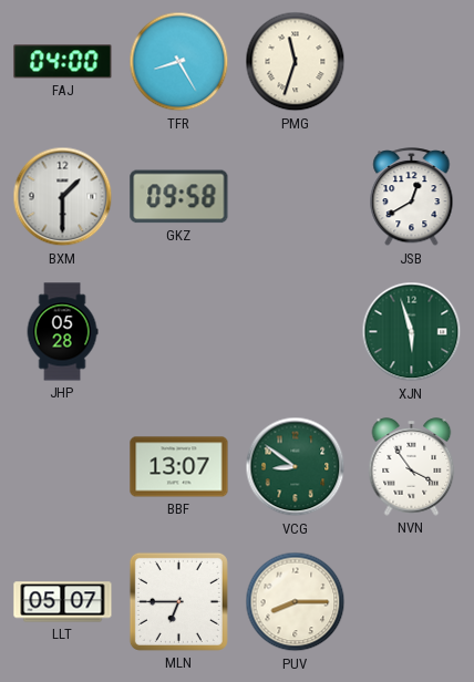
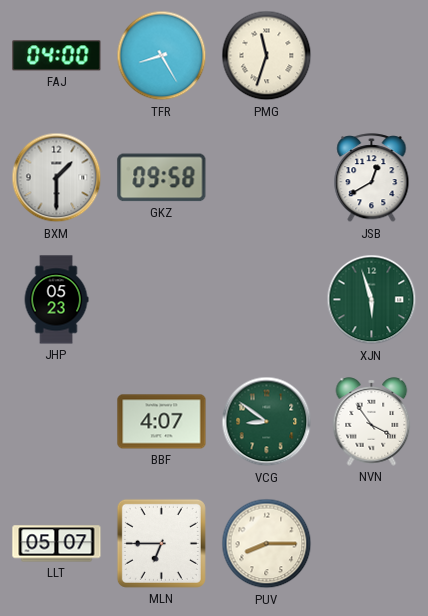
JHP: 05:28 -> 05:23
BBF: 13:07 -> 4:07
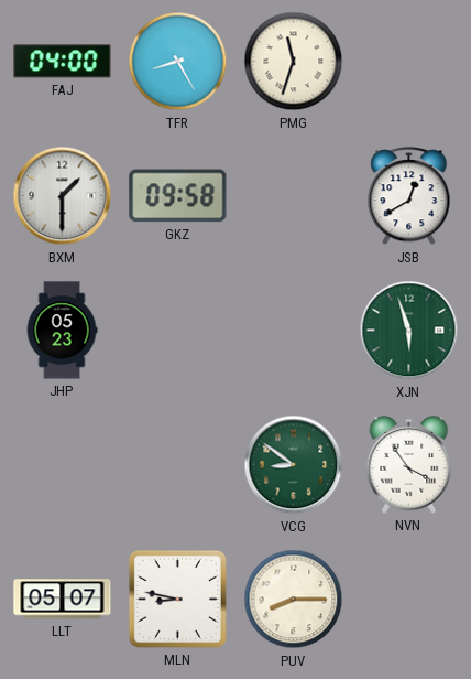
BBF: 4:07 -> none
MLN: 6:45 -> 8:47
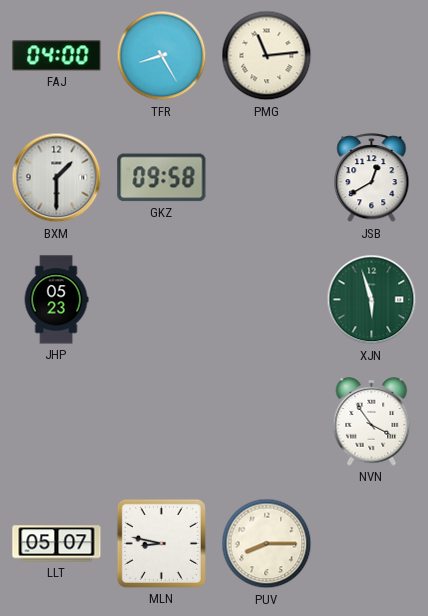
PMG: 11:33 -> 11:14
VCG: 8:51 -> none
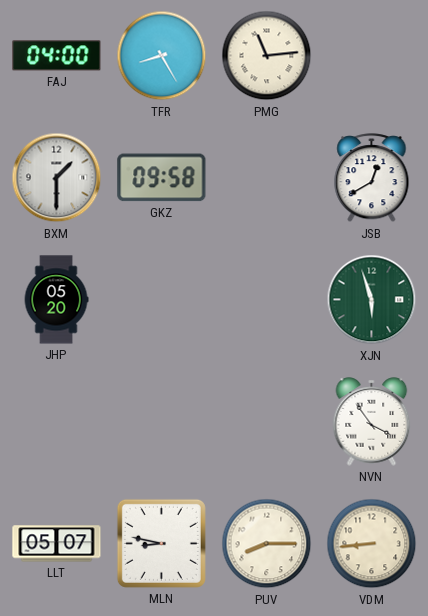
JHP: 05:23 -> 05:20
VDM: none -> 8:44
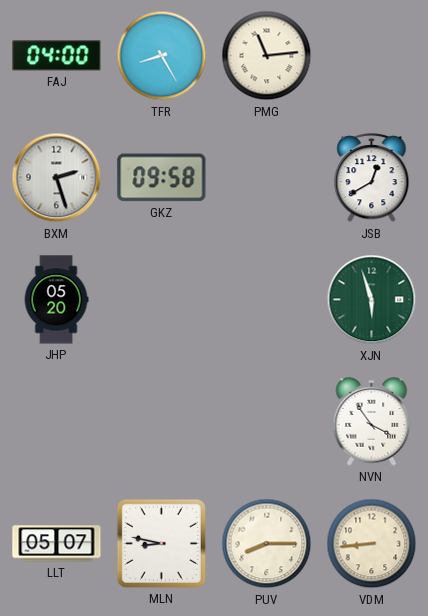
BXM: 1:30 -> 2:27
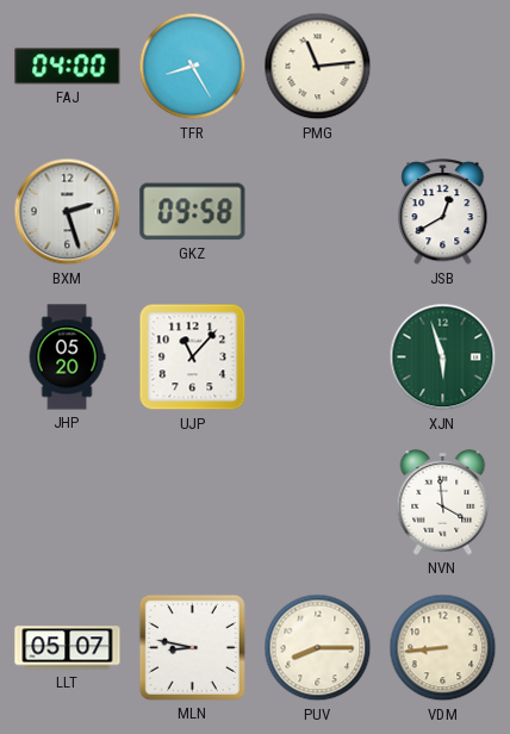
UJP: none -> 11:07
NVN: 3:54 -> 3:59
